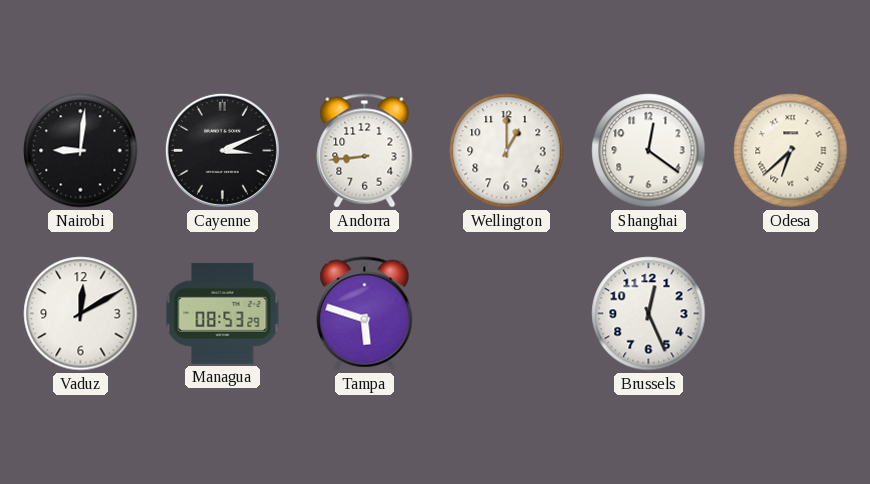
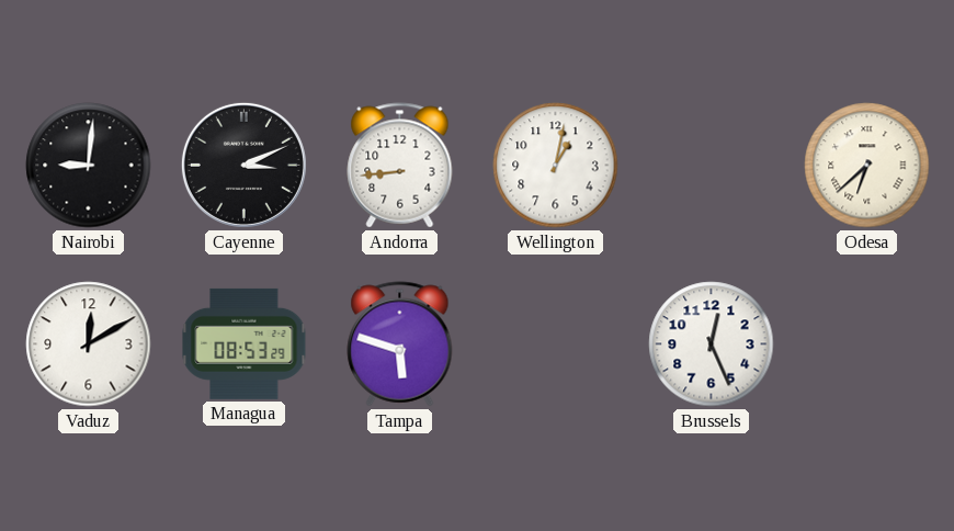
Wellington: 1:00 -> 1:02
Shanghai: 12:21 -> none
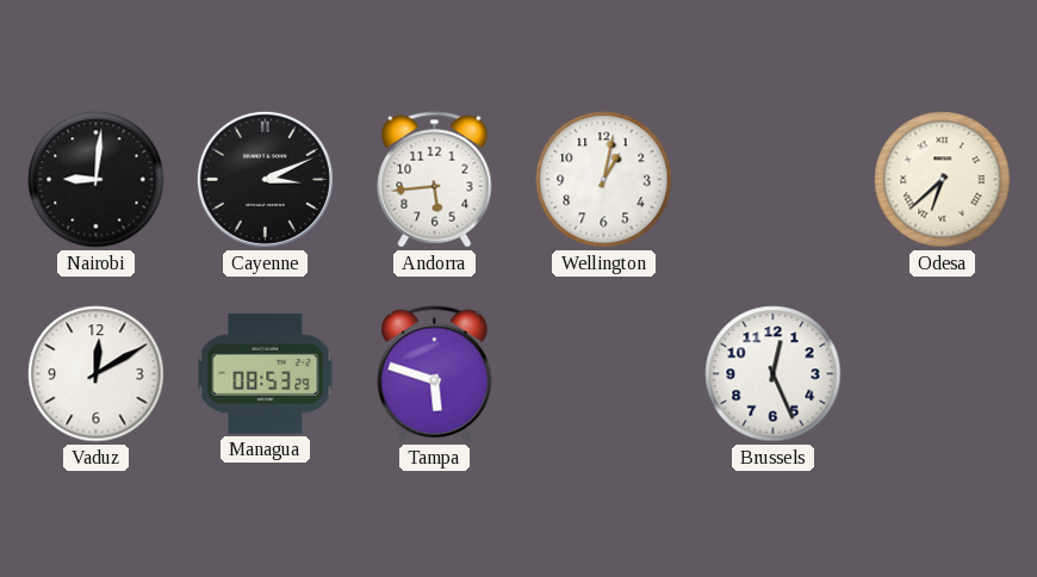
Andorra: 8:44 -> 5:44
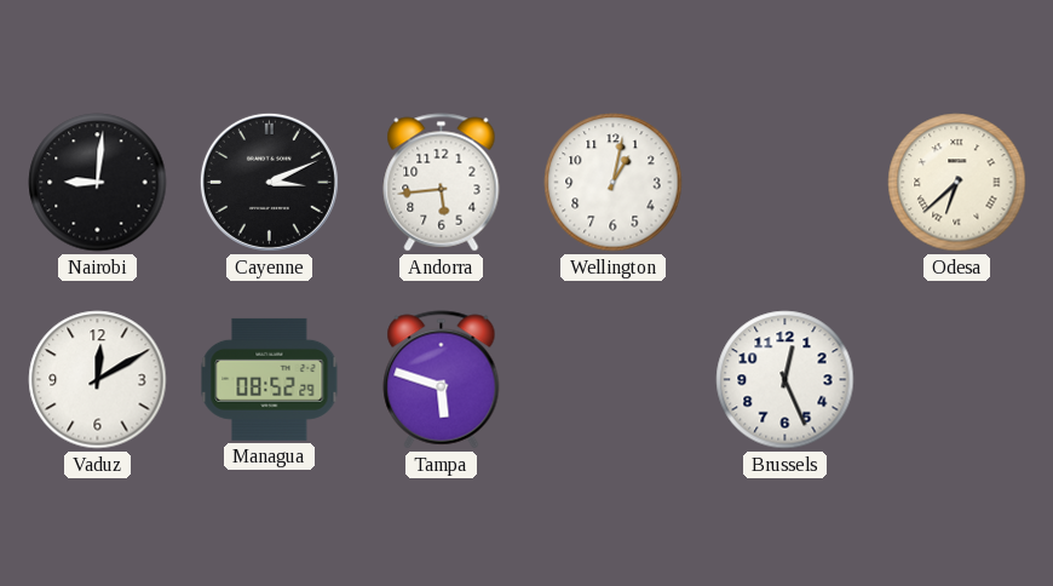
Managua: 08:53 -> 08:52
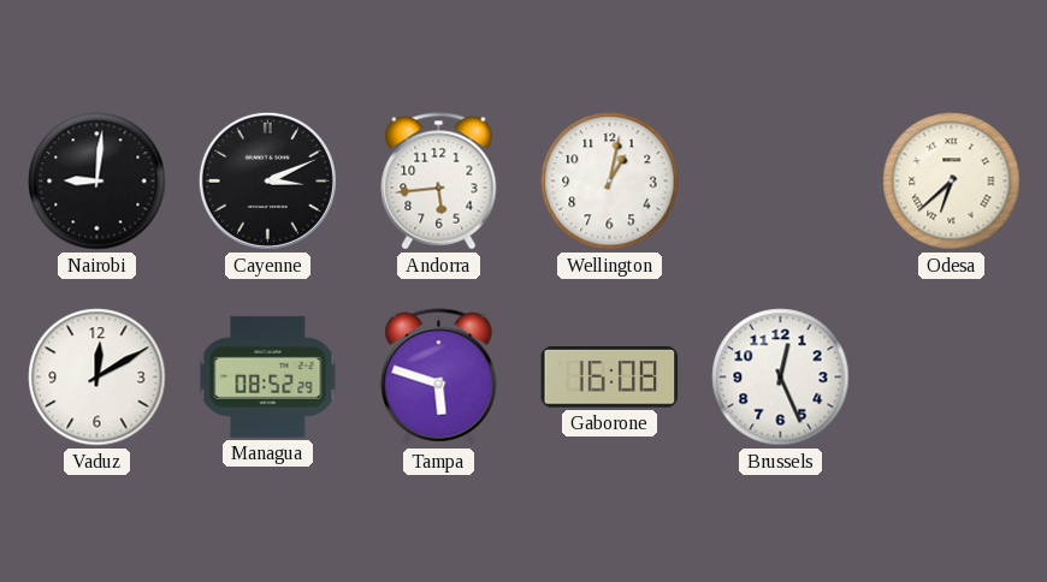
Gaborone: none -> 16:08
